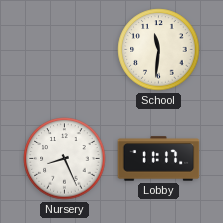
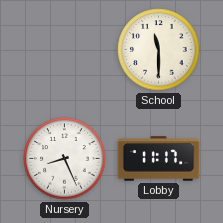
School: 11:31 -> 11:30
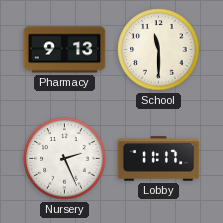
Pharmacy: none -> 9:13
Nursery: 8:26 -> 2:26
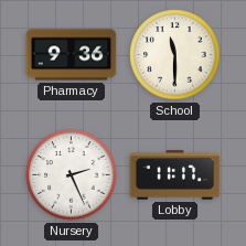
Pharmacy: 9:13 -> 9:36
